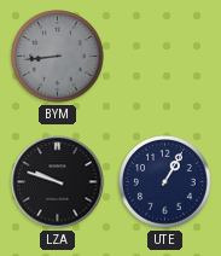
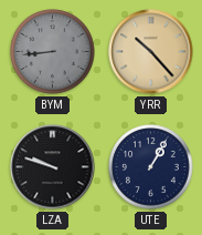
YRR: none -> 10:23
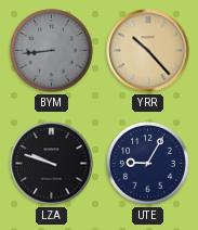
UTE: 1:05 -> 9:05
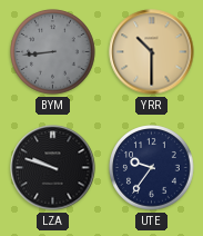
YRR: 10:23 -> 10:30
UTE: 9:05 -> 9:36
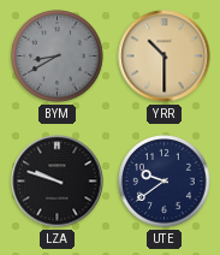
BYM: 8:44 -> 8:40
UTE: 9:36 -> 9:39
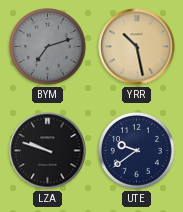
BYM: 8:40 -> 7:12
YRR: 10:30 -> 10:28
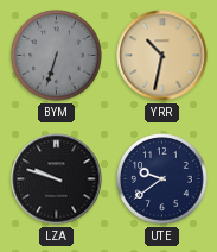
BYM: 7:12 -> 6:33
YRR: 10:28 -> 10:32
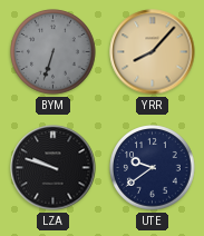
YRR: 10:32 -> 8:07
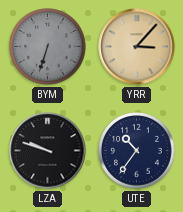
YRR: 8:07 -> 3:07
UTE: 9:39 -> 10:36
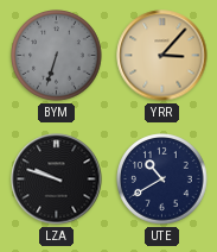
UTE: 10:36 -> 10:40
